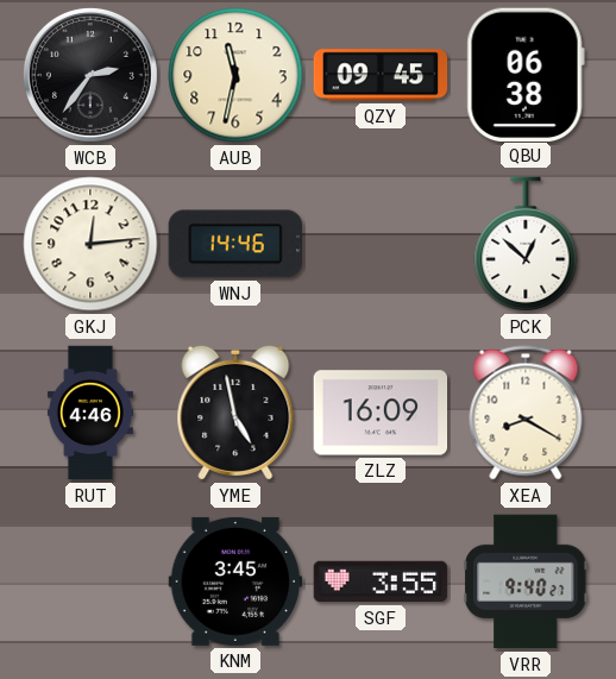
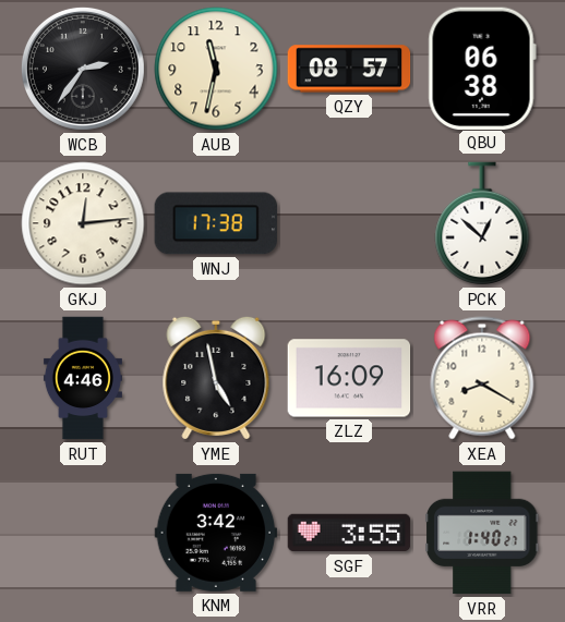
QZY: 09:45 -> 08:57
WNJ: 14:46 -> 17:38
KNM: 3:45 -> 3:42
VRR: 9:40 -> 1:40
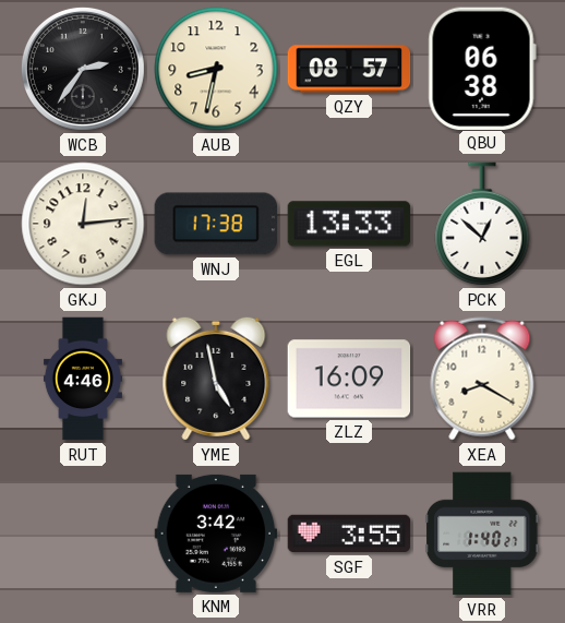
AUB: 11:32 -> 8:32
EGL: none -> 13:33
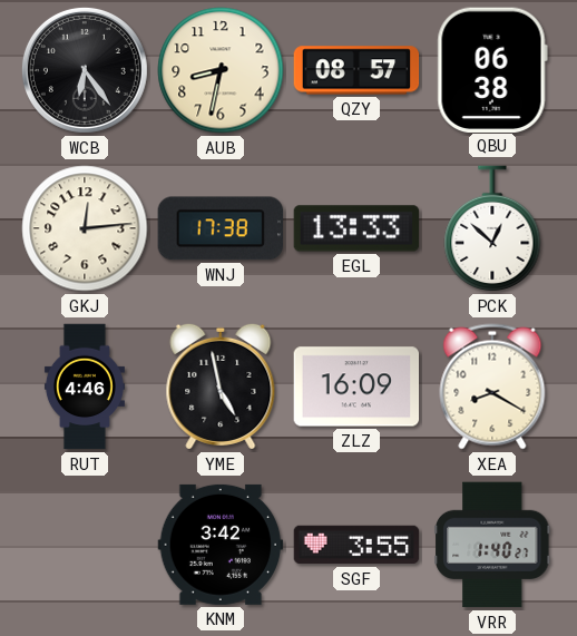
WCB: 2:36 -> 6:24
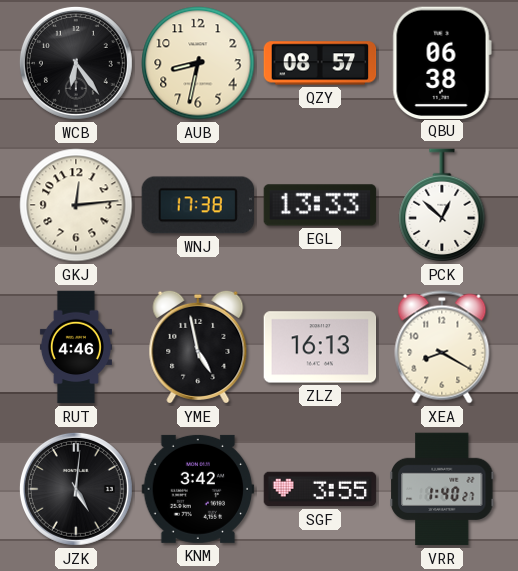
ZLZ: 16:09 -> 16:13
JZK: none -> 5:01
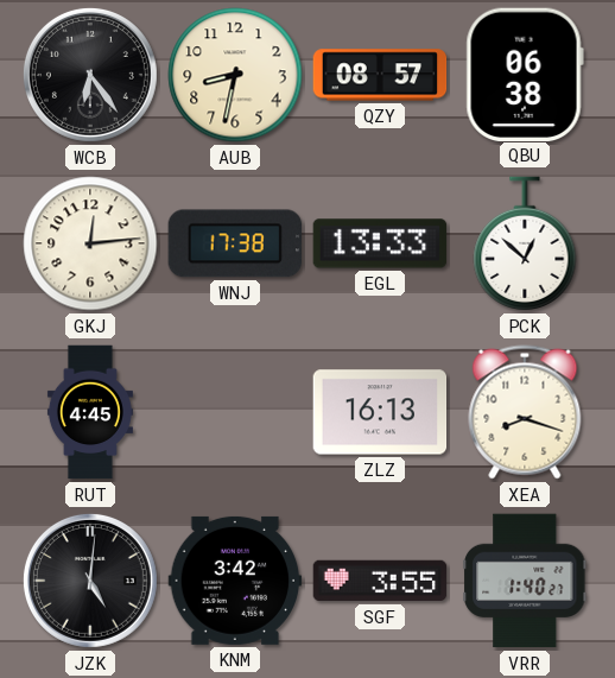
RUT: 4:46 -> 4:45
YME: 4:58 -> none
XEA: 8:20 -> 8:18
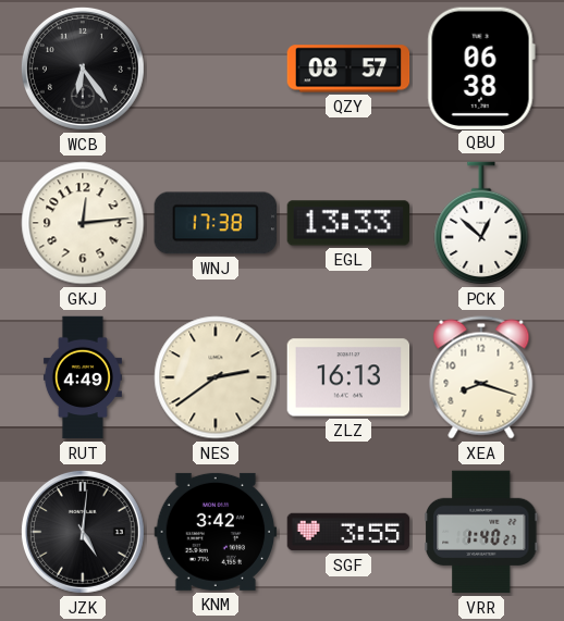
AUB: 8:32 -> none
RUT: 4:45 -> 4:49
NES: none -> 2:39
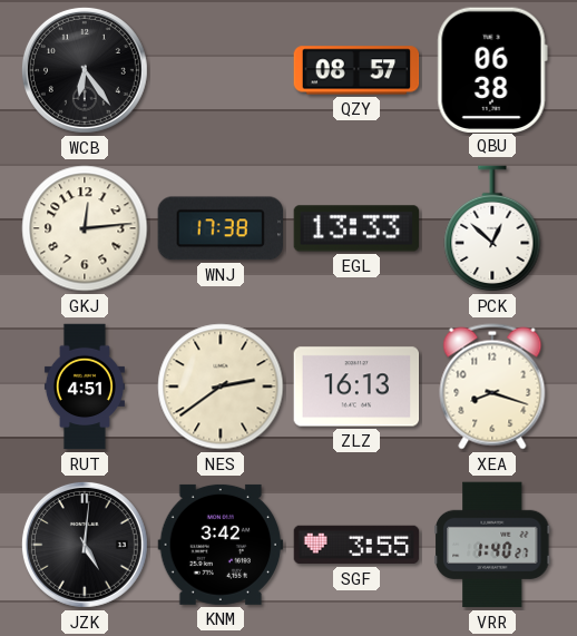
RUT: 4:49 -> 4:51
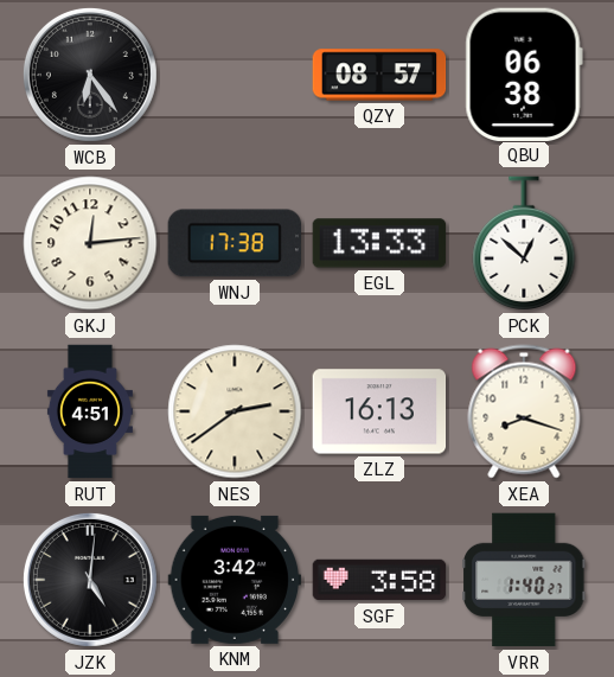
SGF: 3:55 -> 3:58
